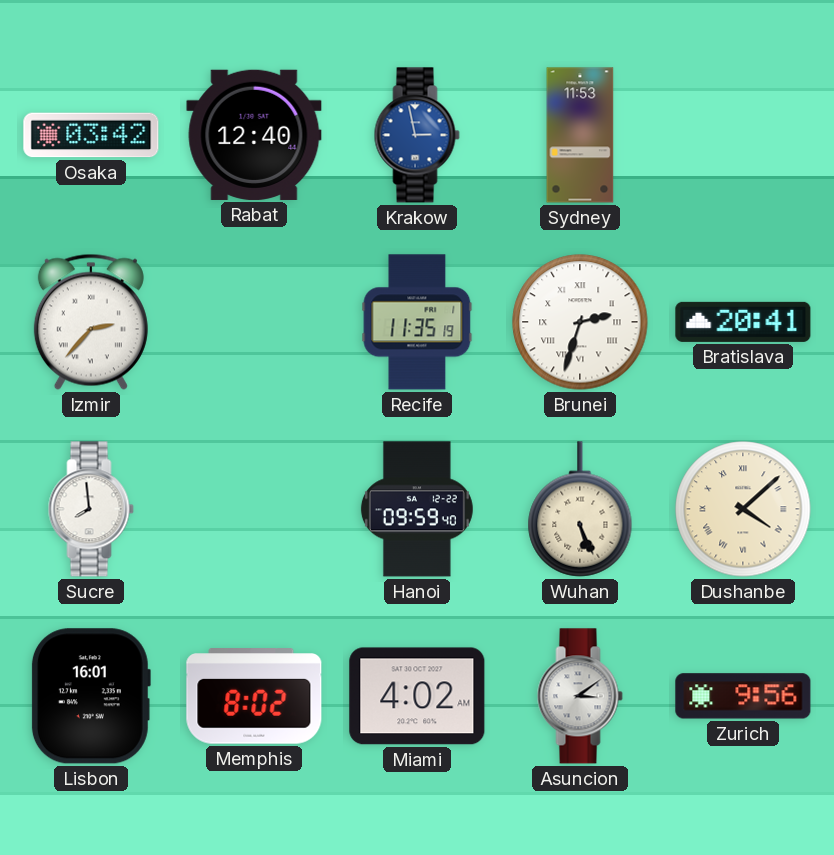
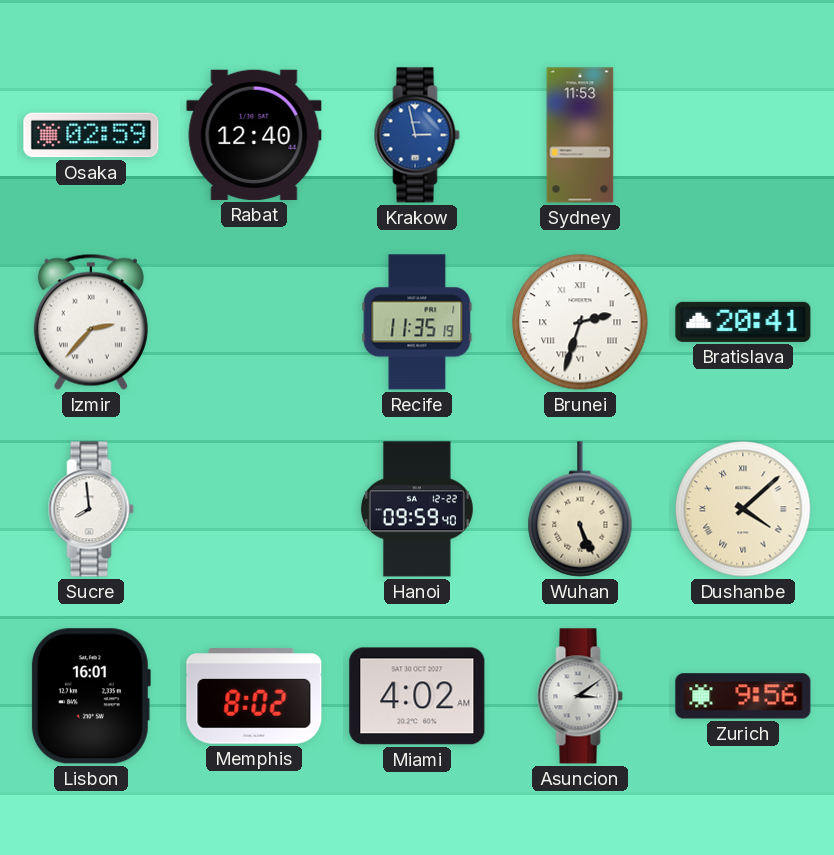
Osaka: 03:42 -> 02:59
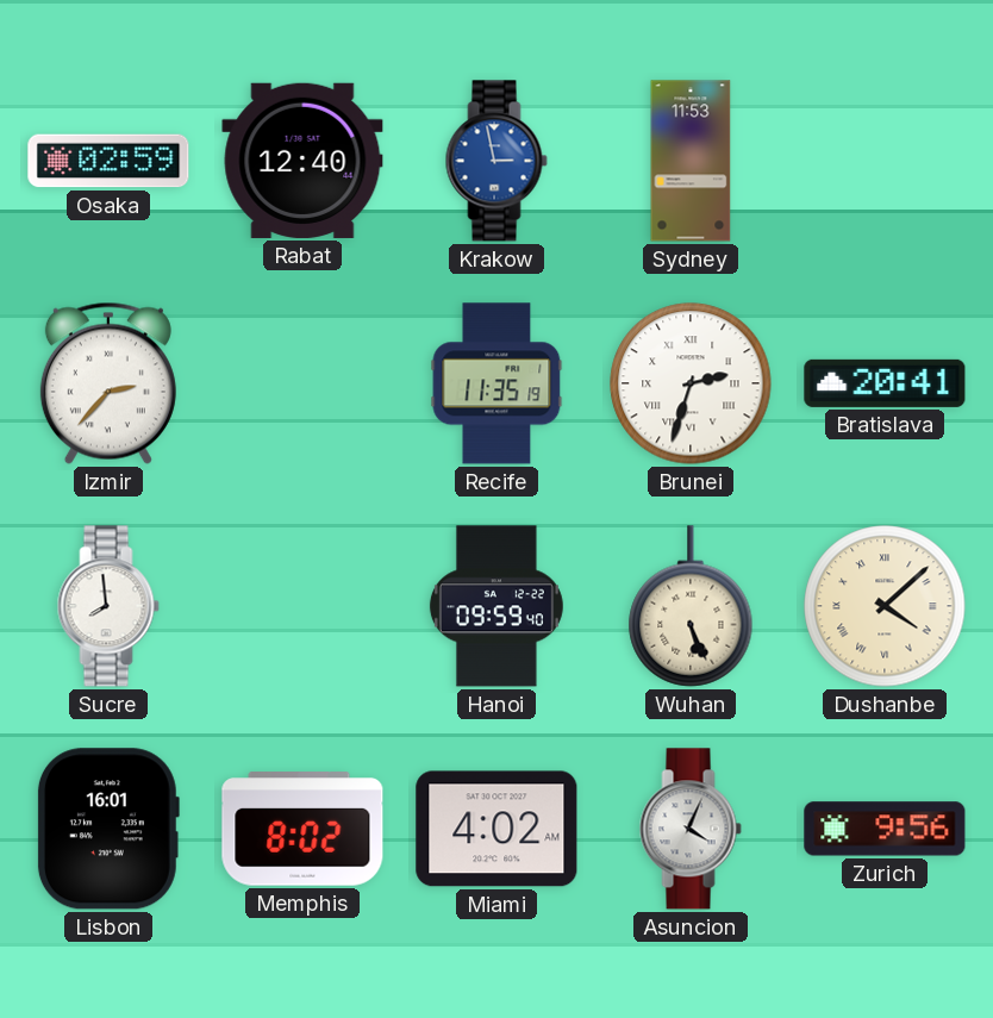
Asuncion: 3:09 -> 4:04
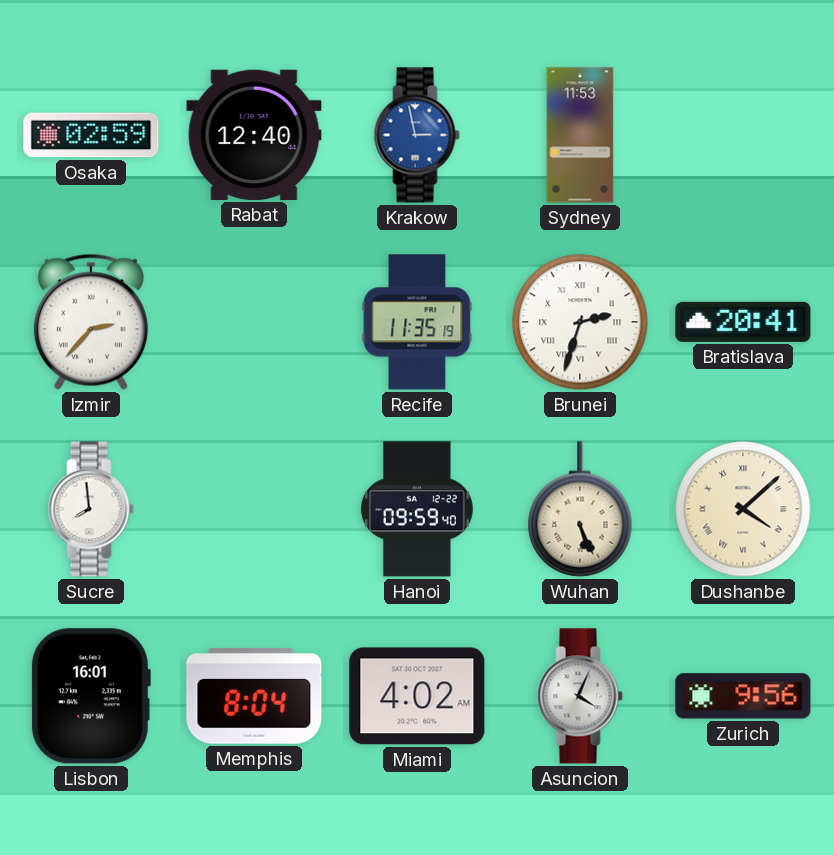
Memphis: 8:02 -> 8:04
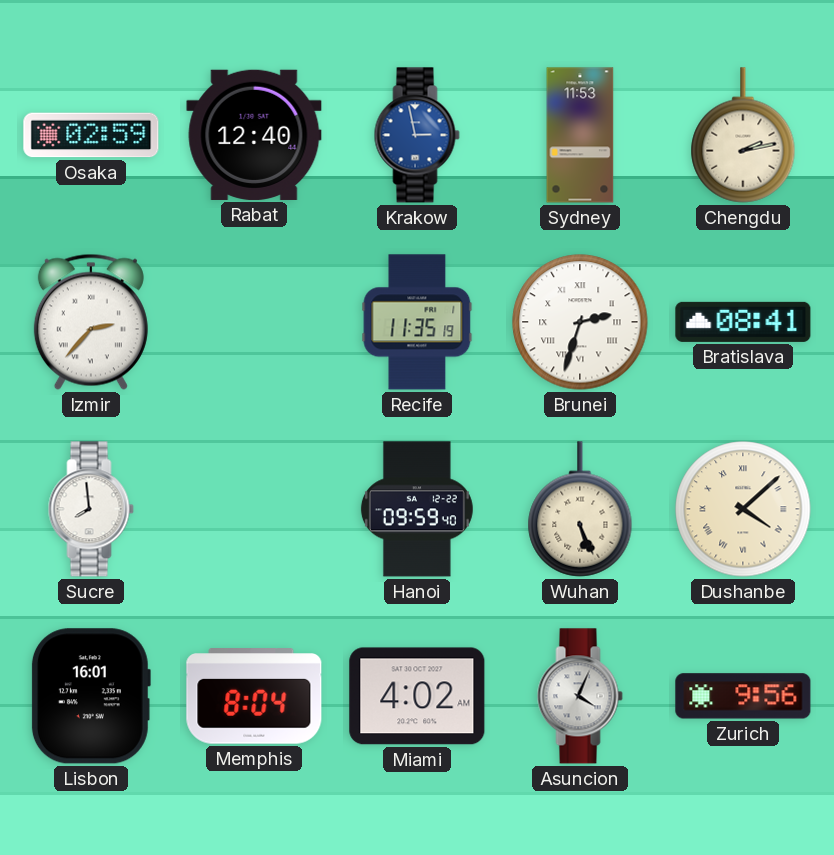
Chengdu: none -> 2:13
Bratislava: 20:41 -> 08:41
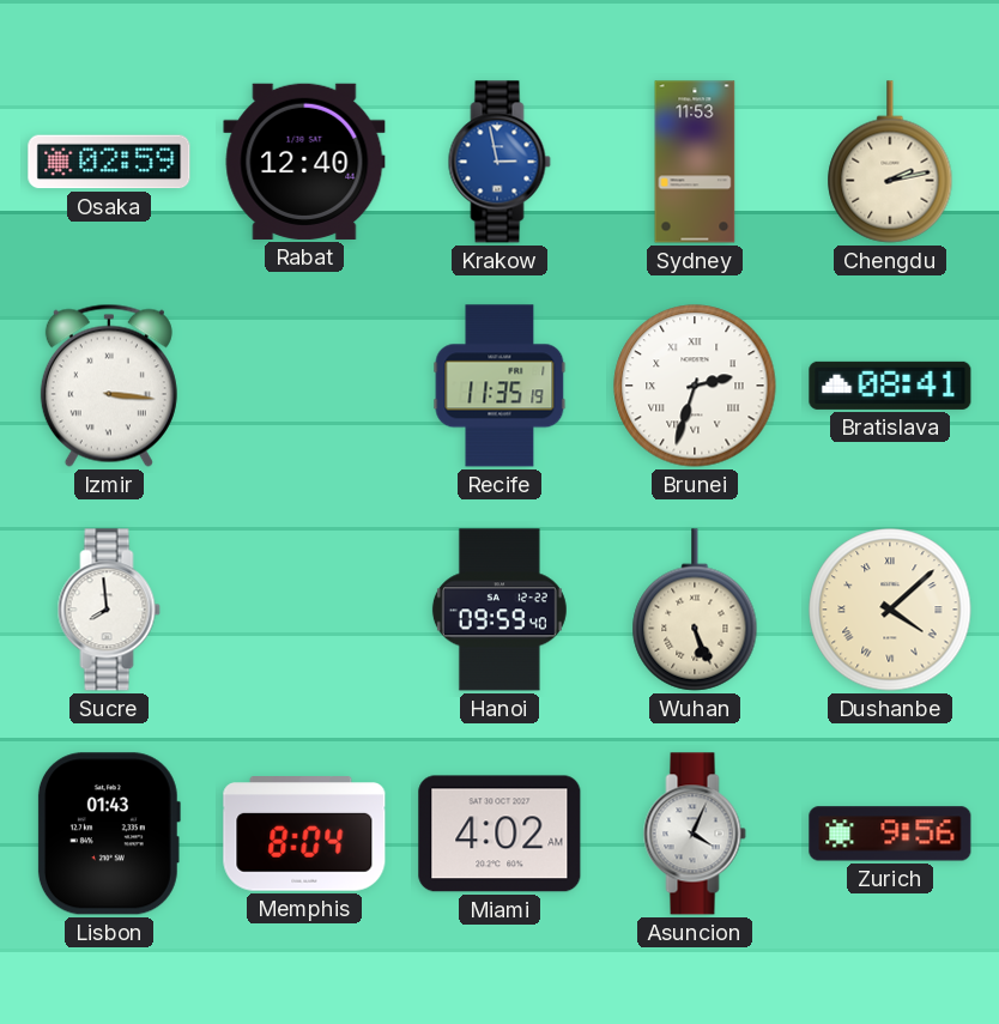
Izmir: 2:37 -> 3:16
Lisbon: 16:01 -> 01:43
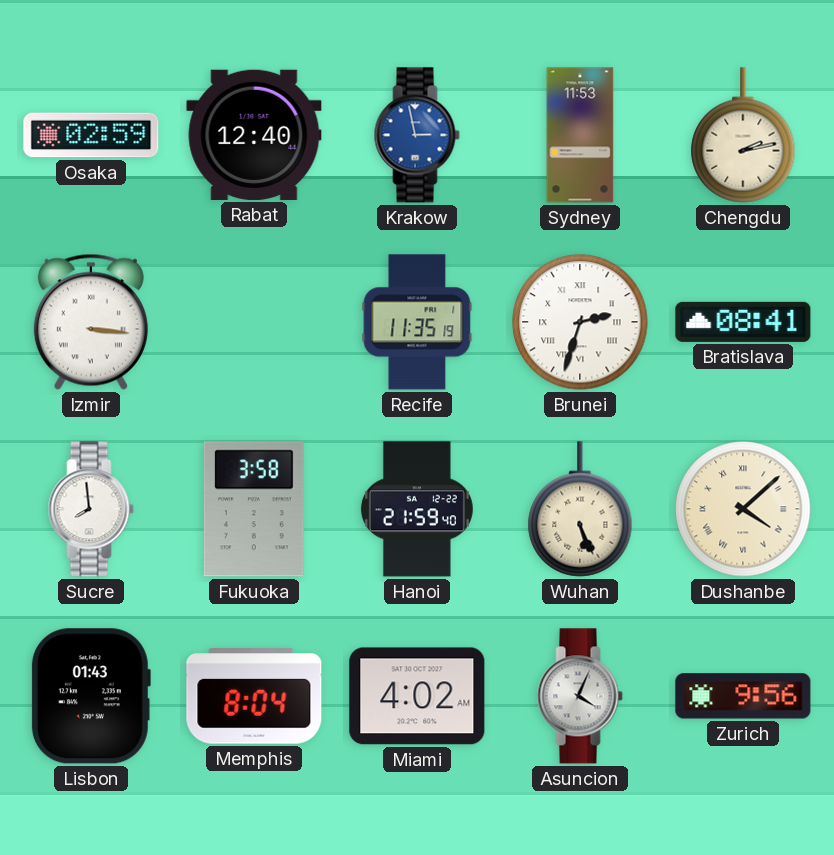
Fukuoka: none -> 3:58
Hanoi: 09:59 -> 21:59
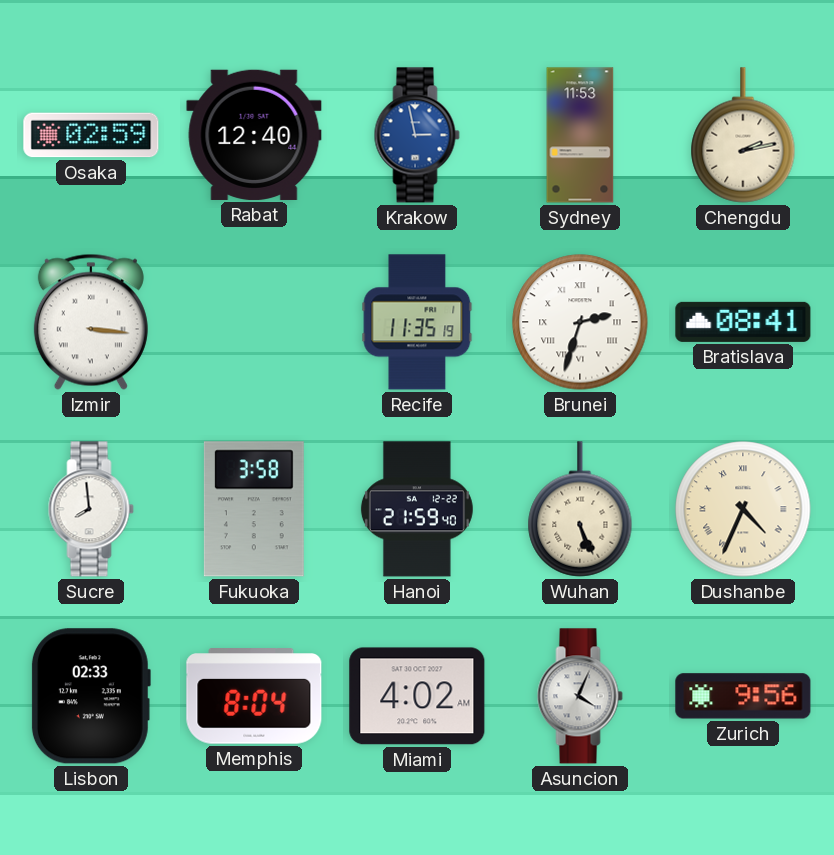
Dushanbe: 4:08 -> 4:34
Lisbon: 01:43 -> 02:33
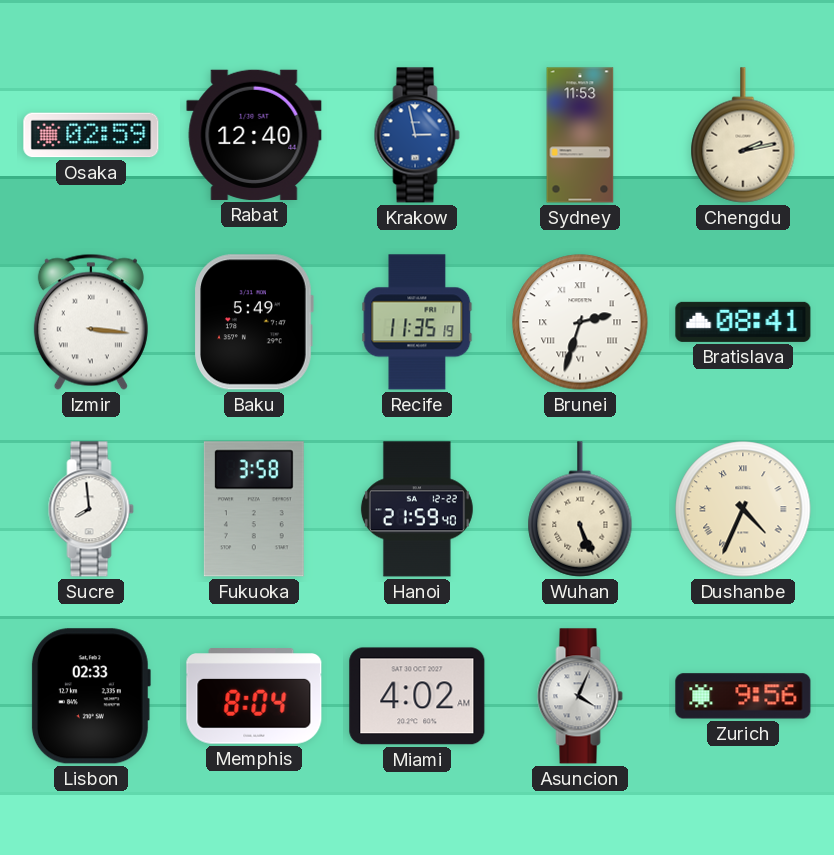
Baku: none -> 5:49
